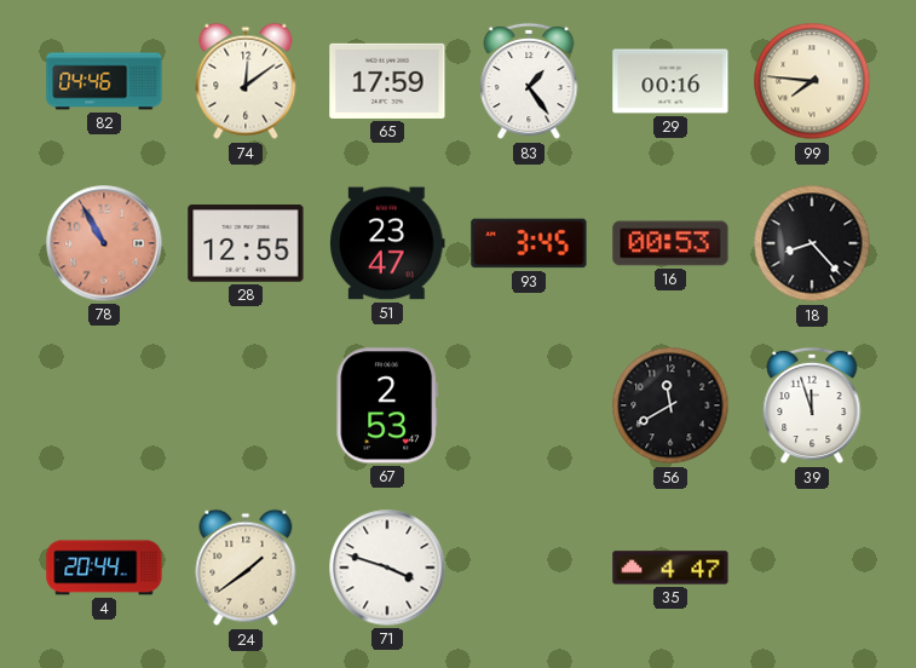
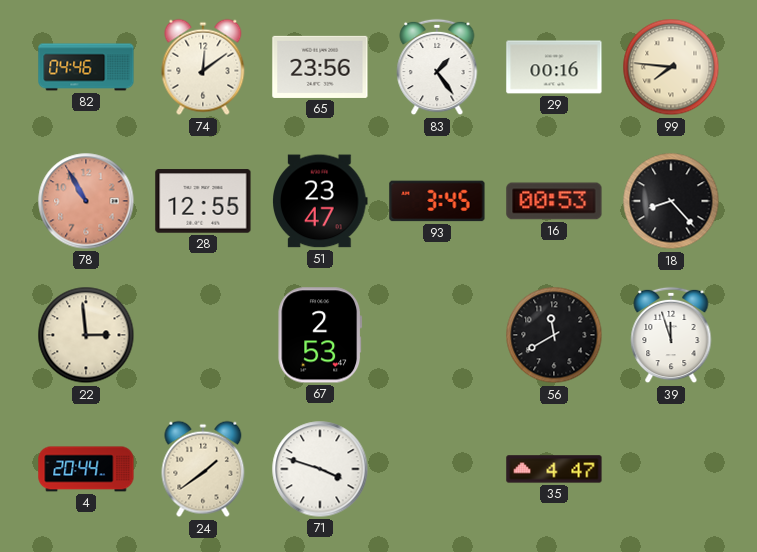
65: 17:59 -> 23:56
22: none -> 2:59
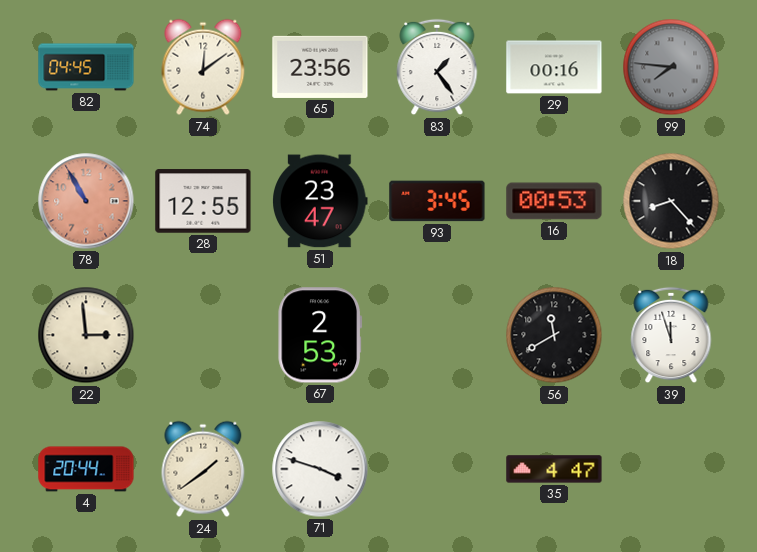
82: 04:46 -> 04:45
99 dial: cream -> grey
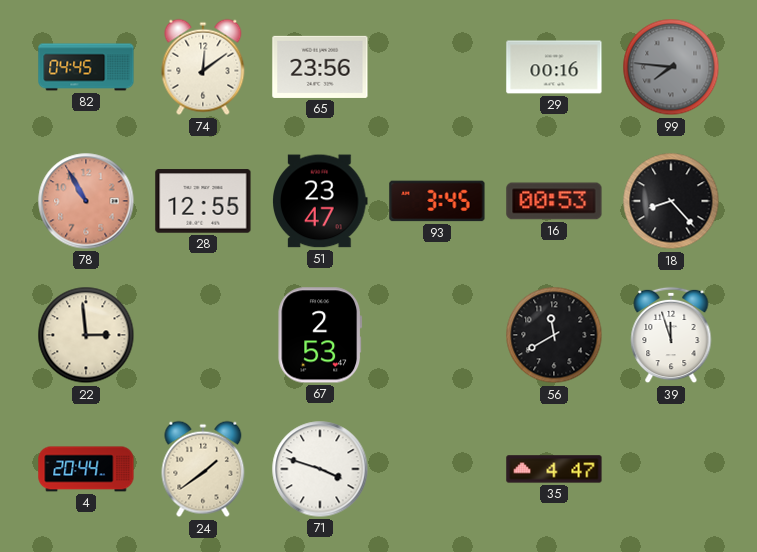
83: 1:24 -> none
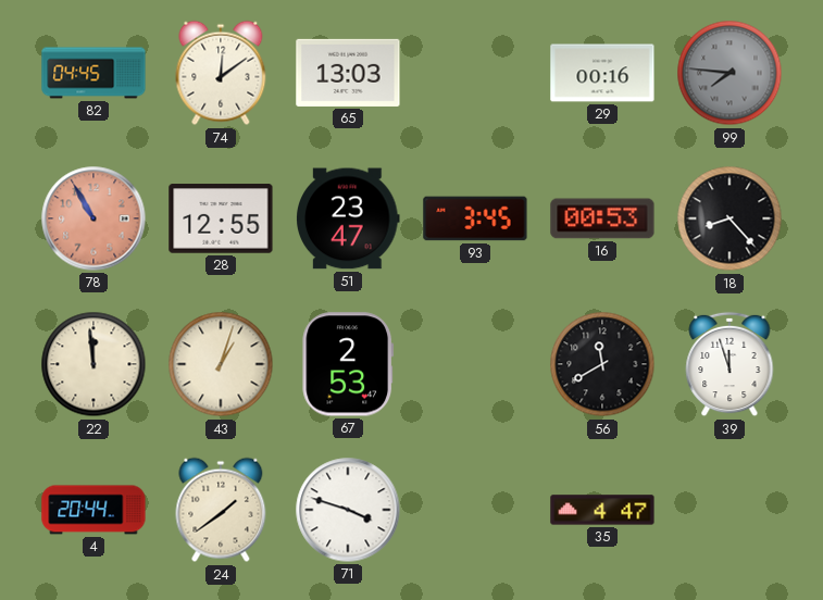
65: 23:56 -> 13:03
22: 2:59 -> 11:59
43: none -> 1:03
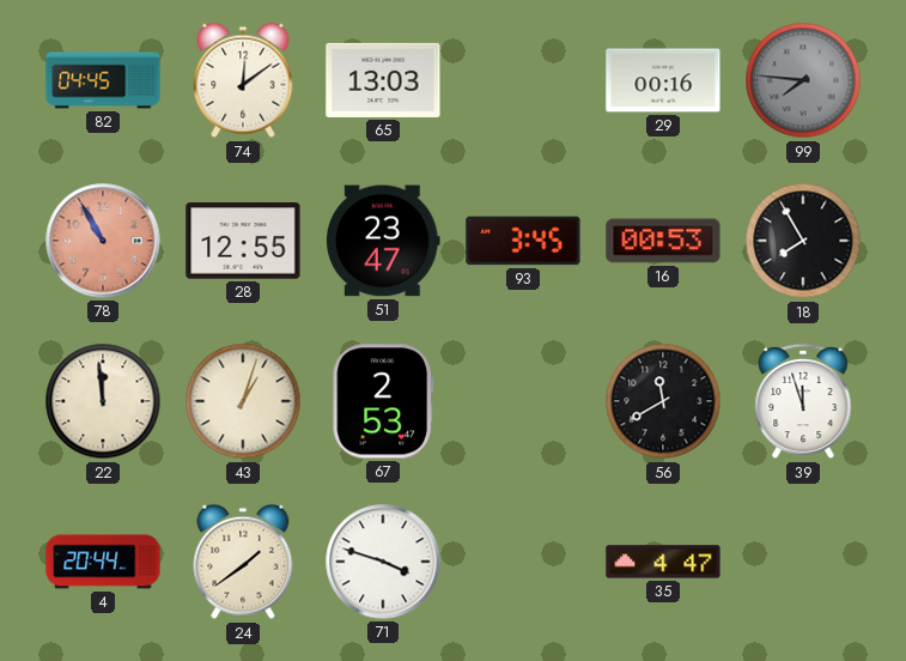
18: 8:23 -> 7:55
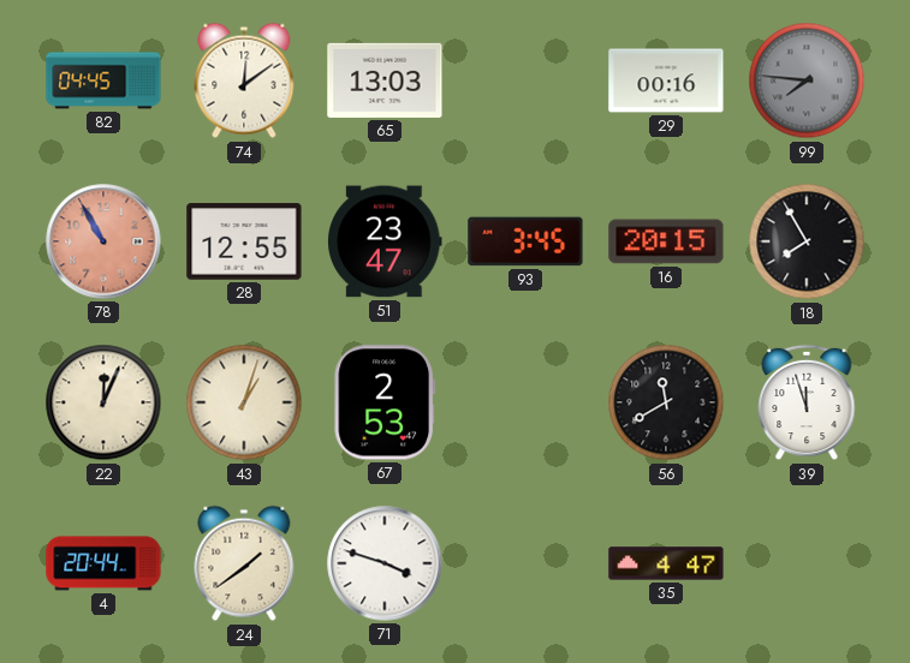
16: 00:53 -> 20:15
22: 11:59 -> 12:04
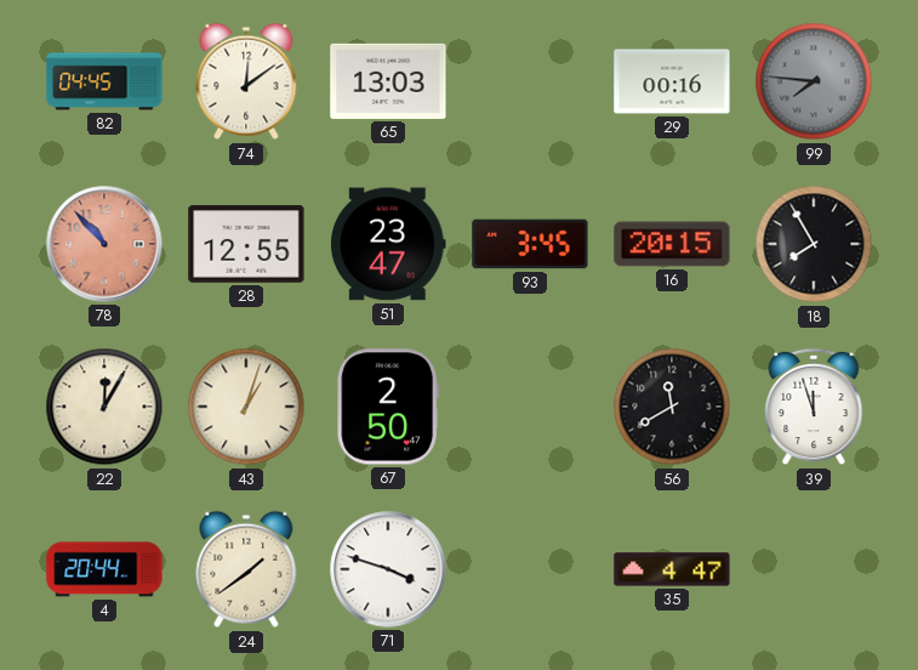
78: 10:55 -> 10:53
22: 12:04 -> 12:05
67: 2:53 -> 2:50
